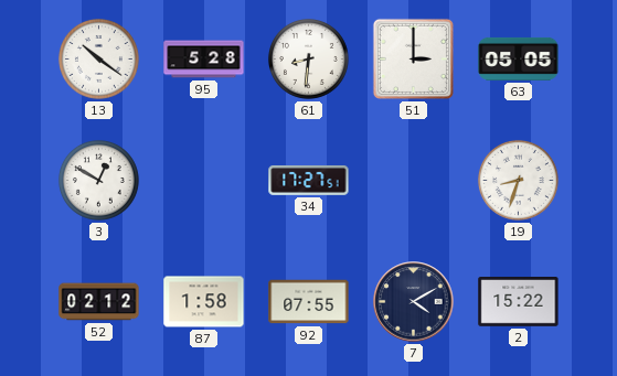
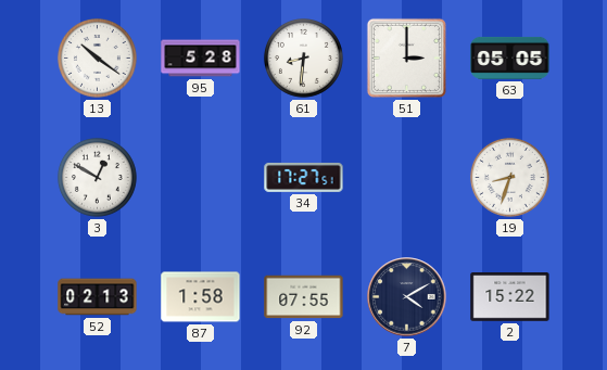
52: 02:12 -> 02:13
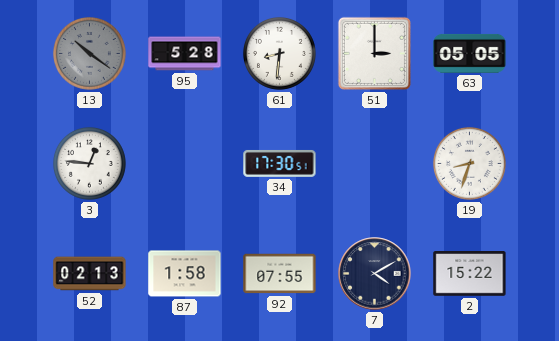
13 dial: white -> grey
3: 12:50 -> 12:46
34: 17:27 -> 17:30
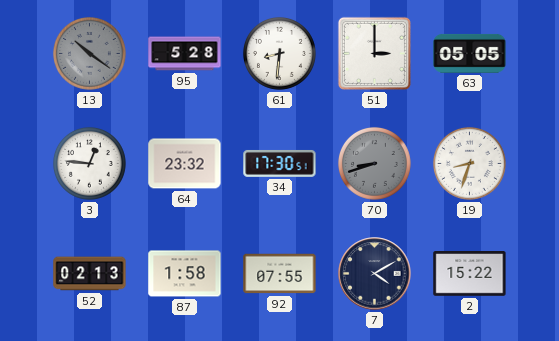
64: none -> 23:32
70: none -> 8:42
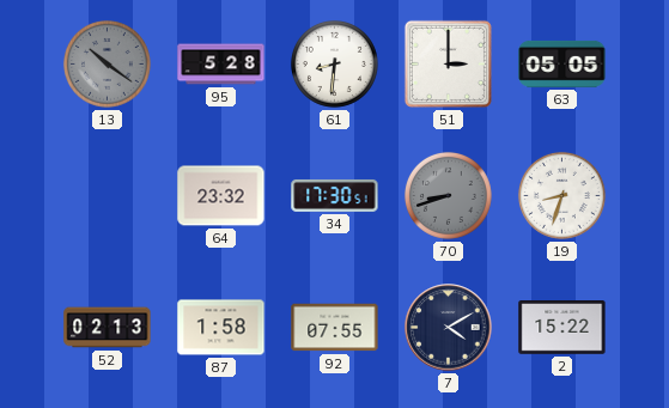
3: 12:46 -> none
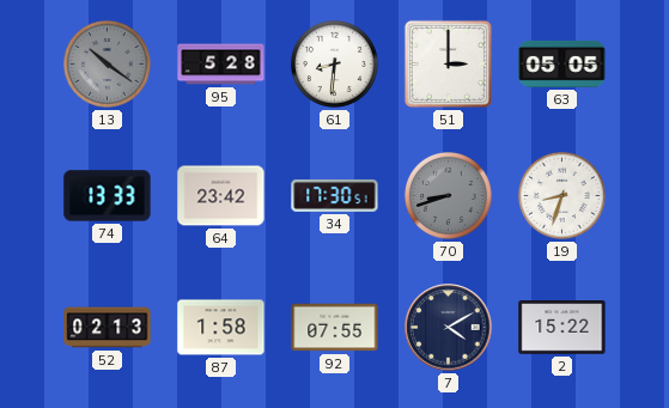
74: none -> 13:33
64: 23:32 -> 23:42
